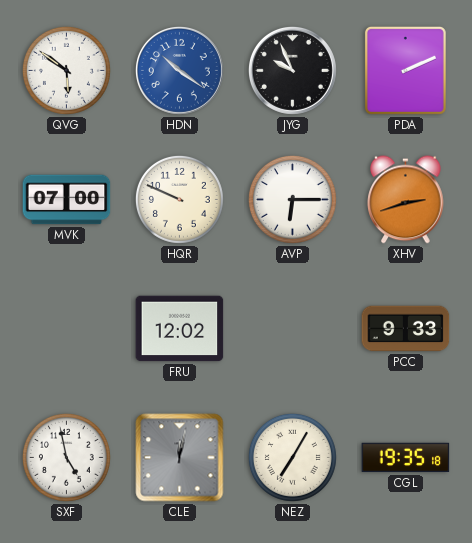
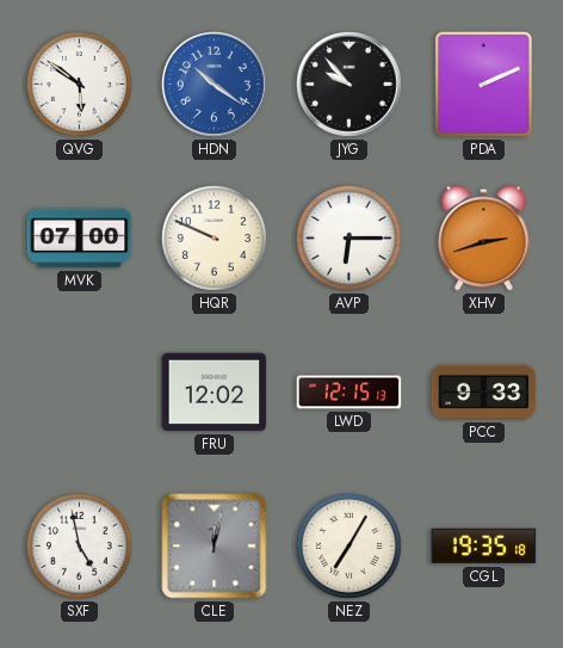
JYG: 9:56 -> 9:53
LWD: none -> 12:15
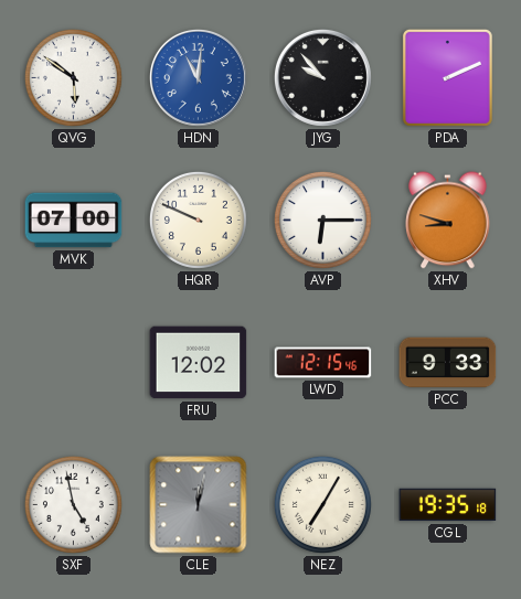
HDN: 10:21 -> 11:01
XHV: 2:42 -> 8:48
LWD: 12:15:13 -> 12:15:46
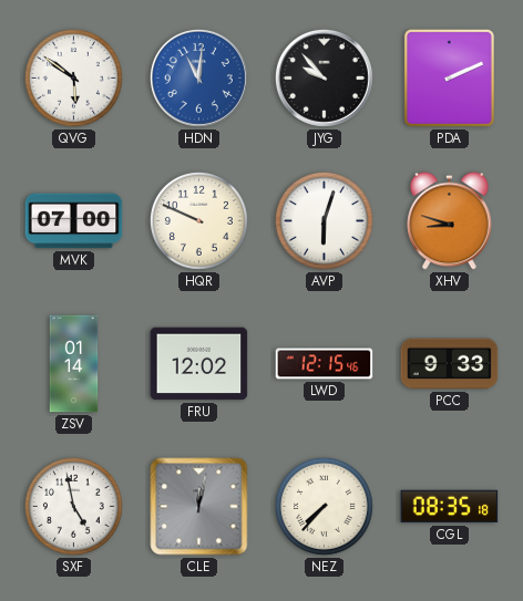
AVP: 6:15 -> 6:03
ZSV: none -> 01:14
NEZ: 7:05 -> 7:37
CGL: 19:35 -> 08:35
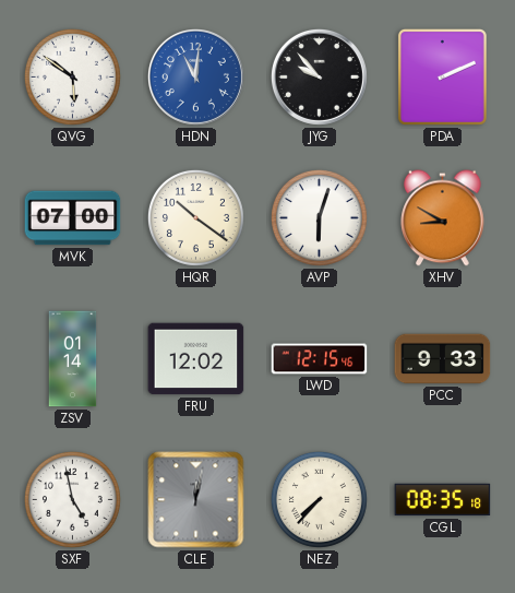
HQR: 9:49 -> 10:21
XHV: 8:48 -> 8:50
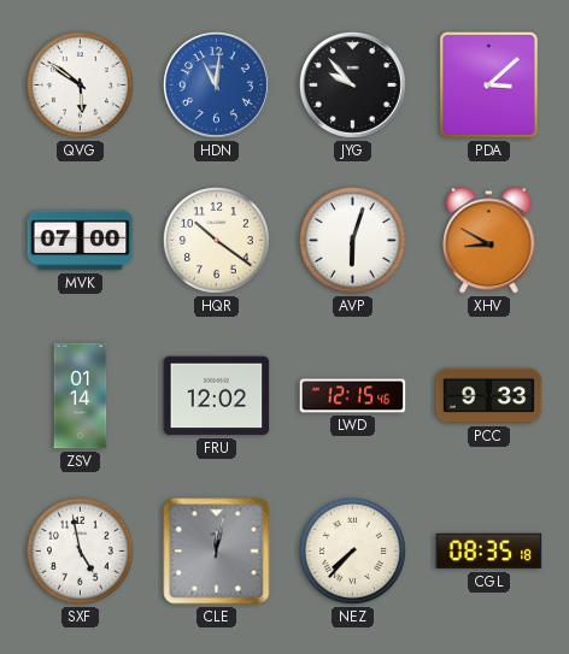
PDA: 2:11 -> 3:08
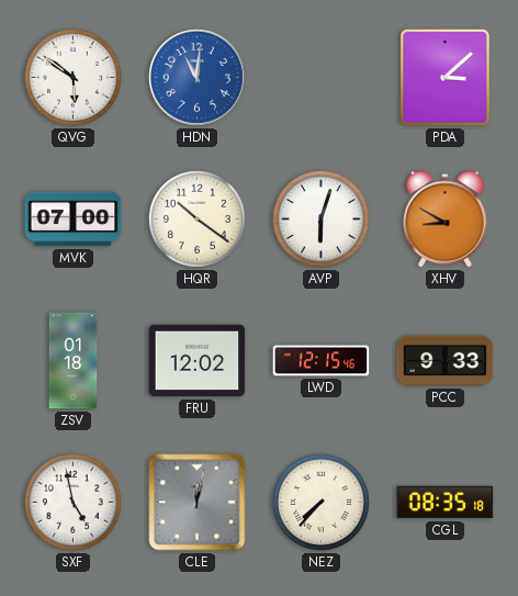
JYG: 9:53 -> none
ZSV: 01:14 -> 01:18
